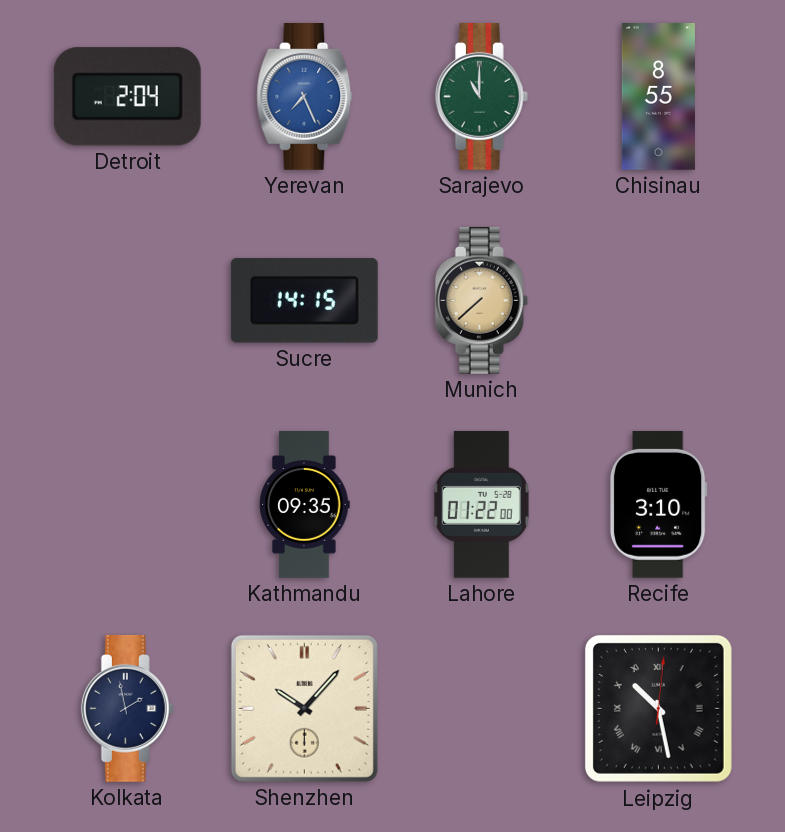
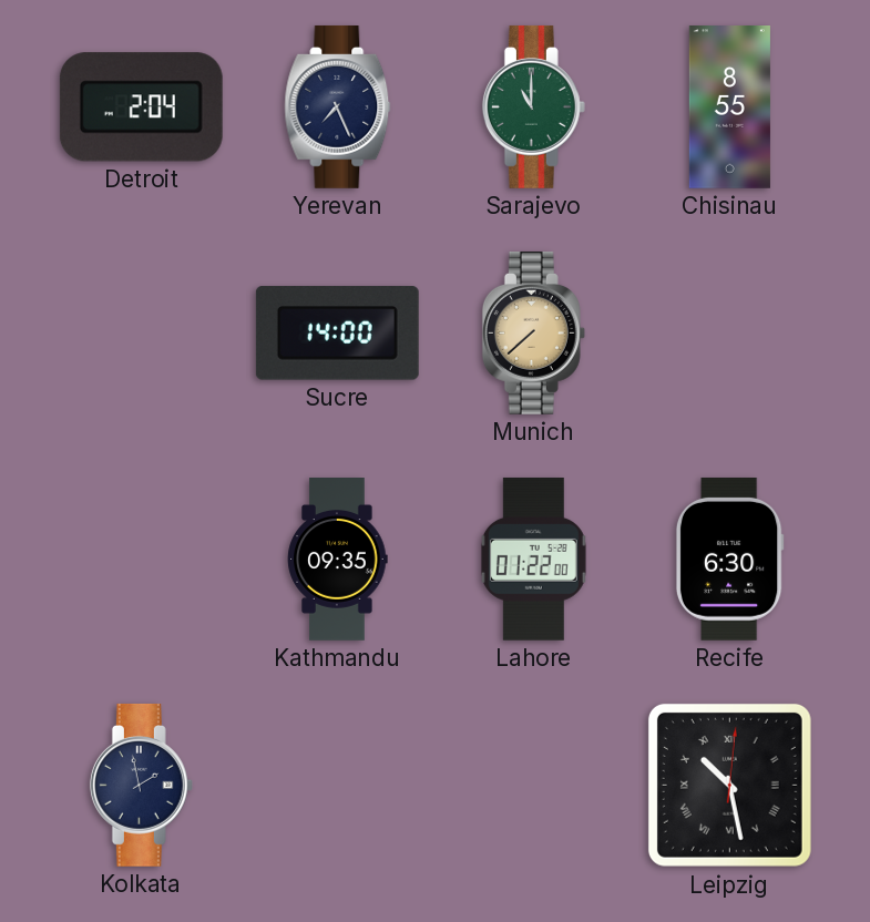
Yerevan dial: blue -> navy
Sucre: 14:15 -> 14:00
Recife: 3:10 -> 6:30
Shenzhen: 10:07 -> none
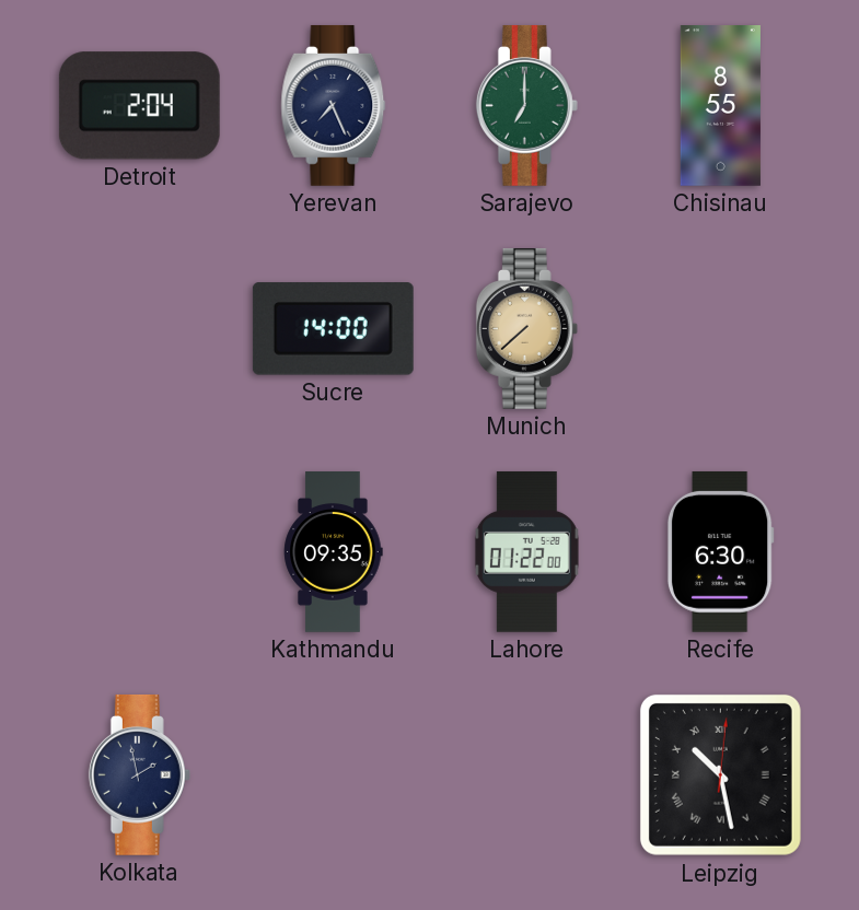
Sarajevo: 11:00 -> 7:00
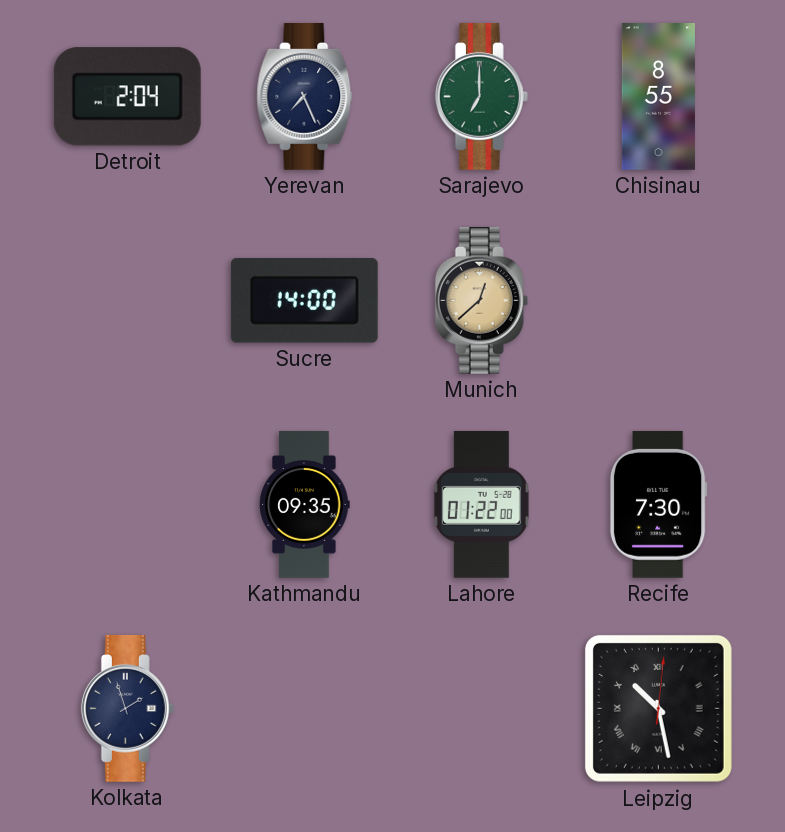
Munich: 7:38 -> 12:38
Recife: 6:30 -> 7:30
Kolkata: 1:58 -> 1:57
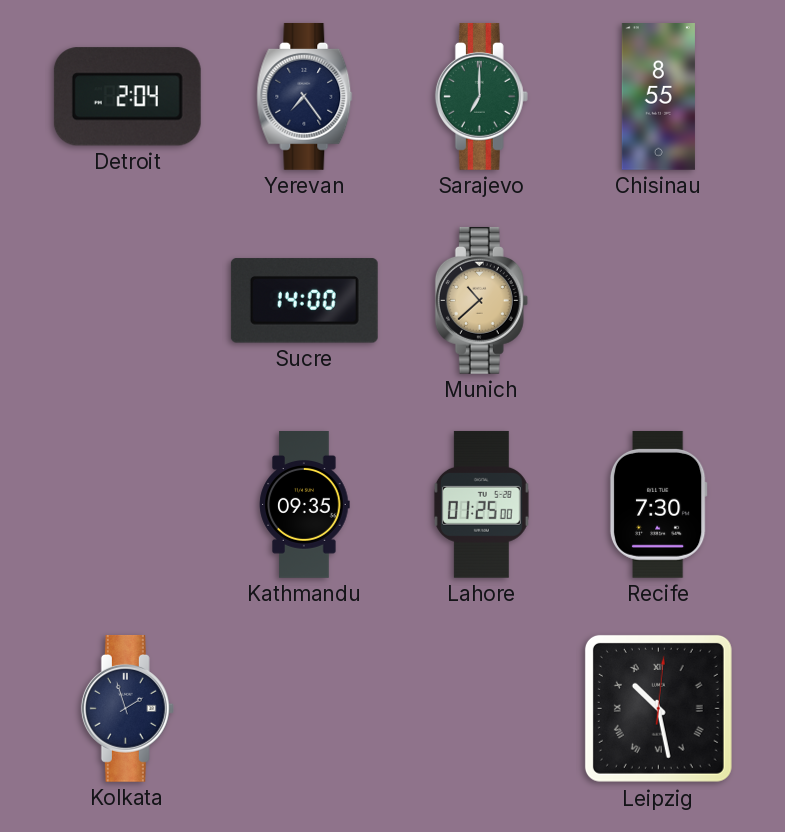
Yerevan: 7:26 -> 7:24
Munich: 12:38 -> 10:38
Lahore: 01:22 -> 01:25
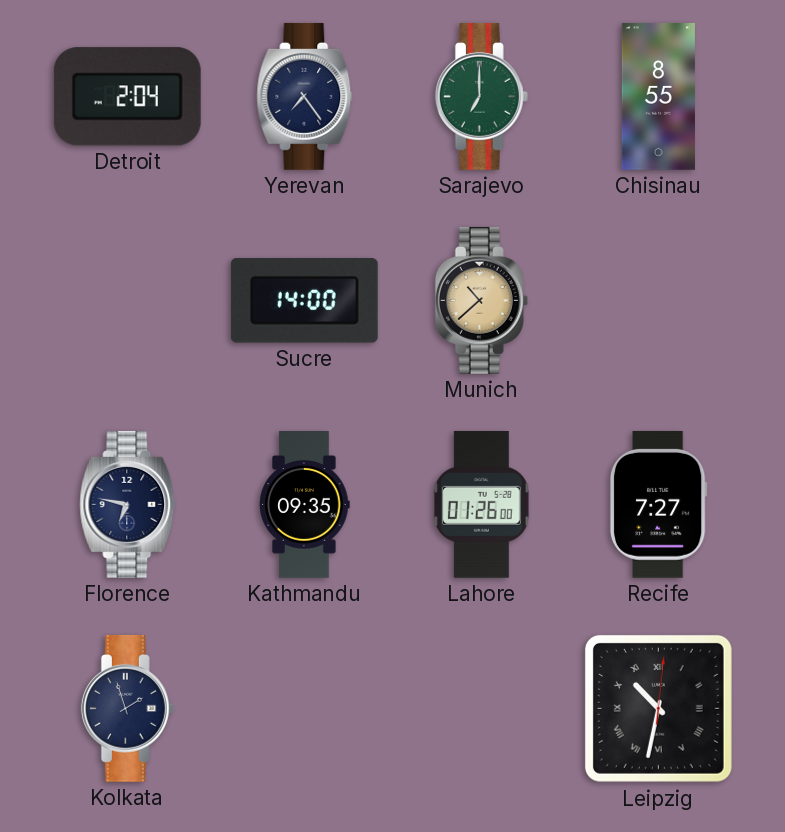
Florence: none -> 6:47
Lahore: 01:25 -> 01:26
Recife: 7:30 -> 7:27
Leipzig: 10:28 -> 10:32
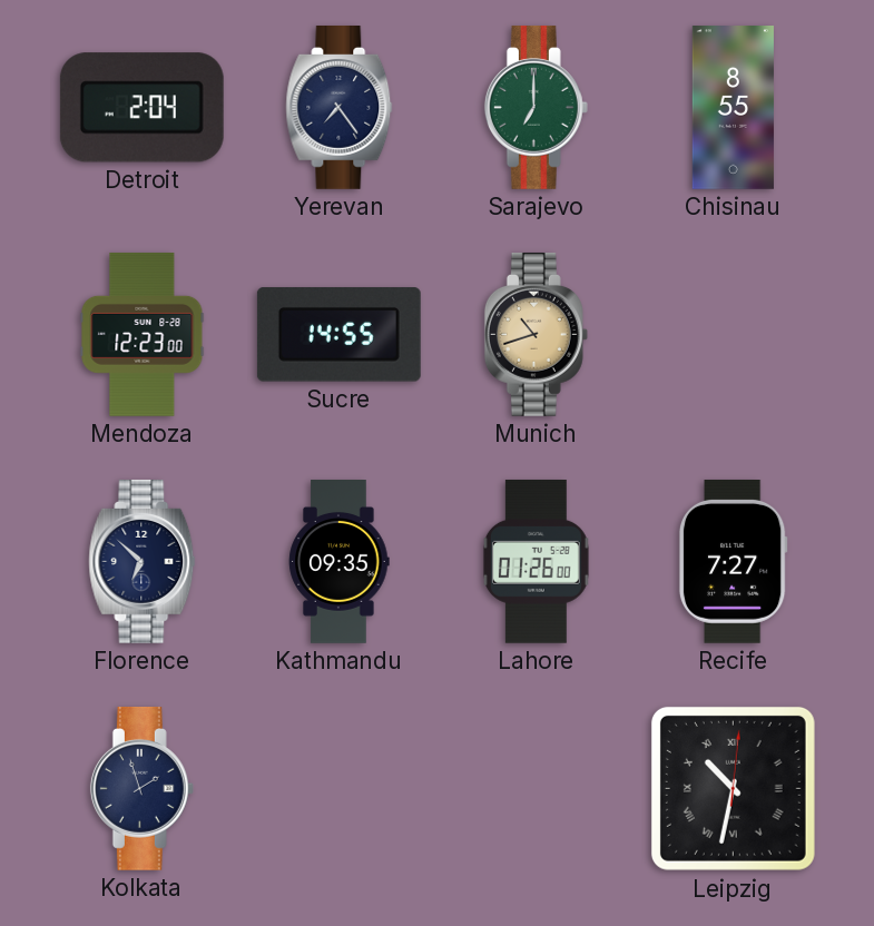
Mendoza: none -> 12:23
Sucre: 14:00 -> 14:55
Munich: 10:38 -> 10:42
Florence: 6:47 -> 6:52
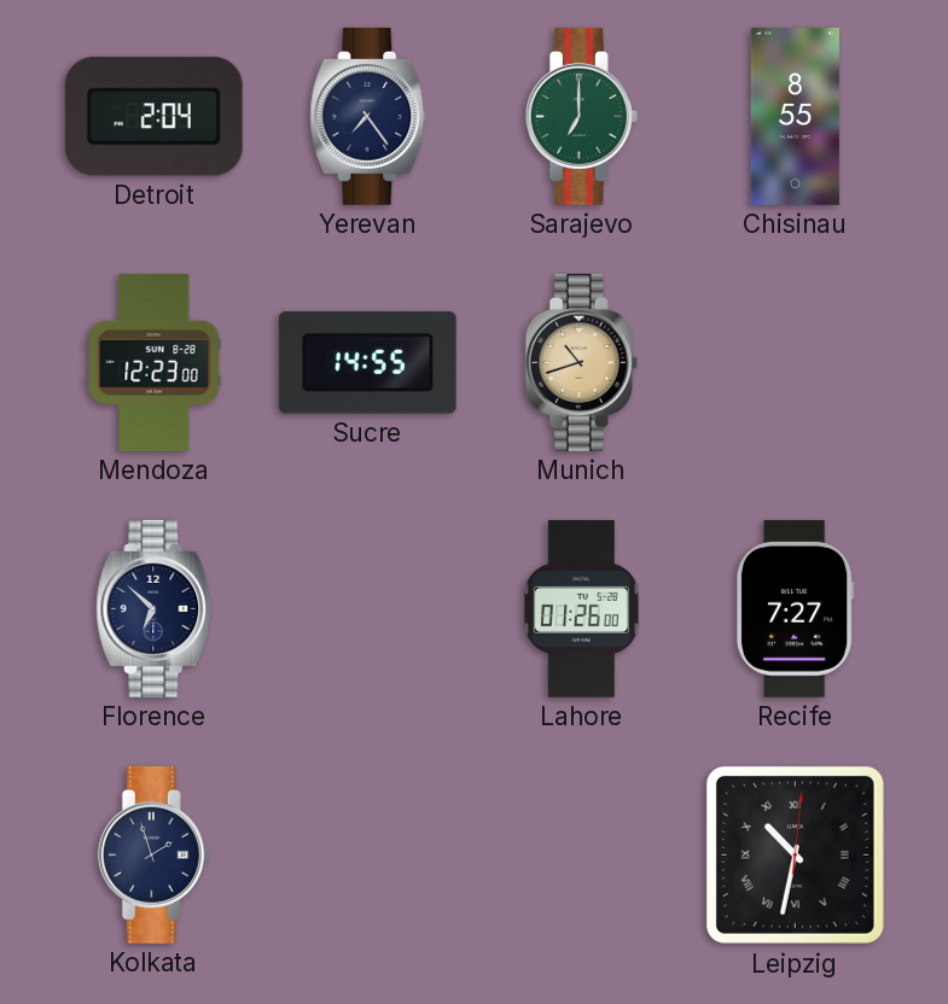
Kathmandu: 09:35 -> none
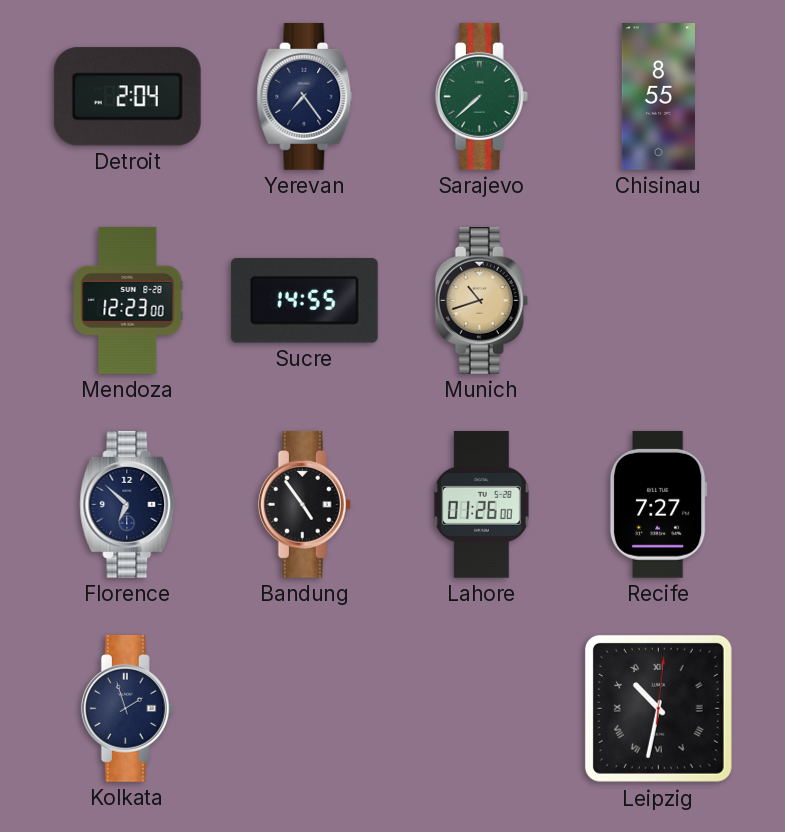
Sarajevo: 7:00 -> 7:38
Bandung: none -> 4:54
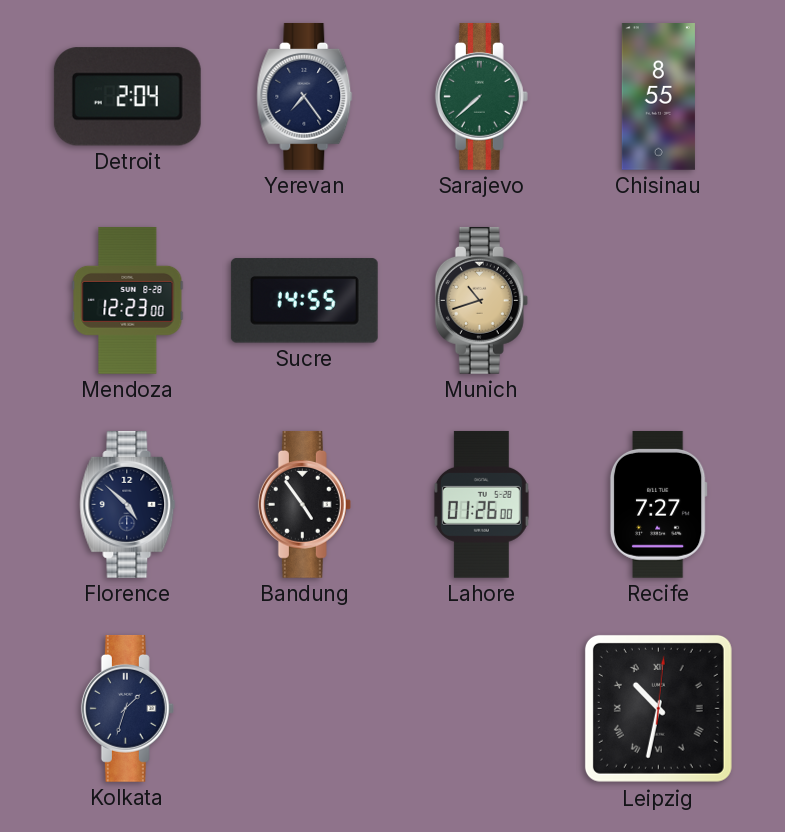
Florence: 6:52 -> 4:52
Kolkata: 1:57 -> 1:33
